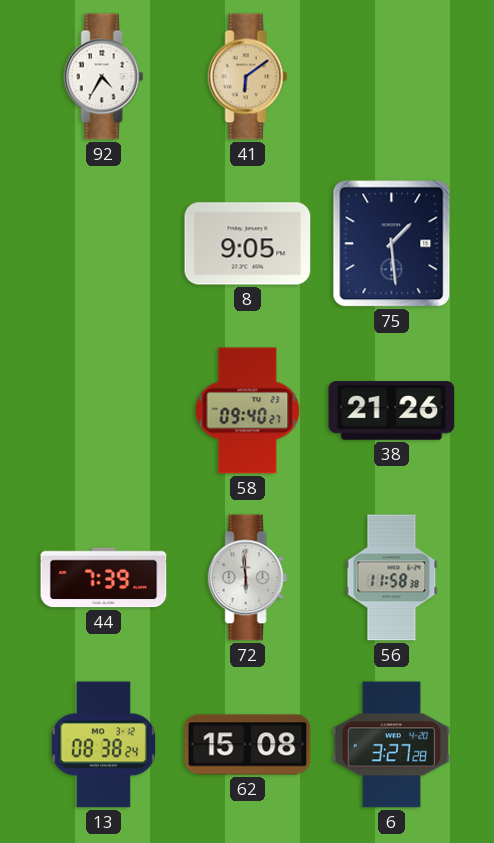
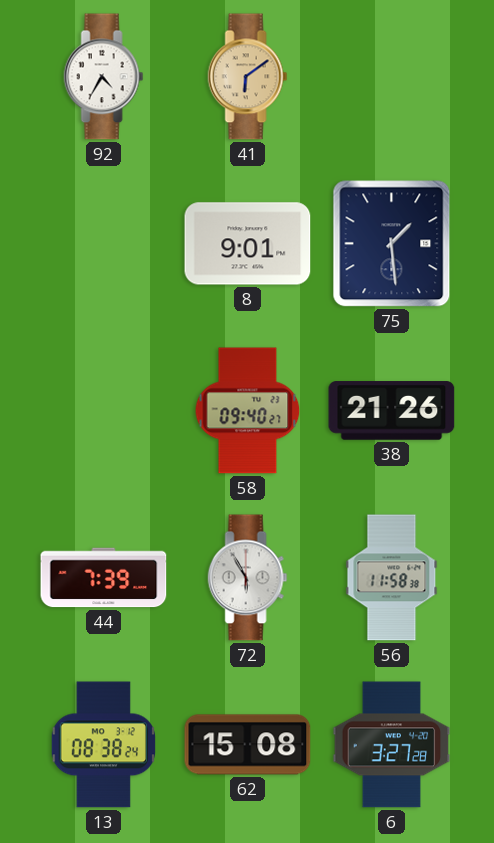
8: 9:05 -> 9:01
72: 5:59 -> 5:55
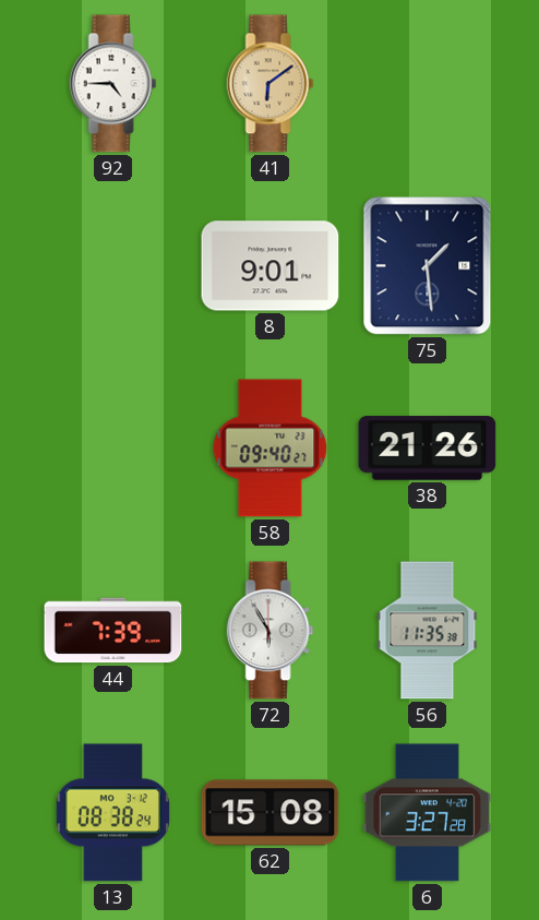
92: 4:35 -> 4:45
56: 11:58 -> 11:35
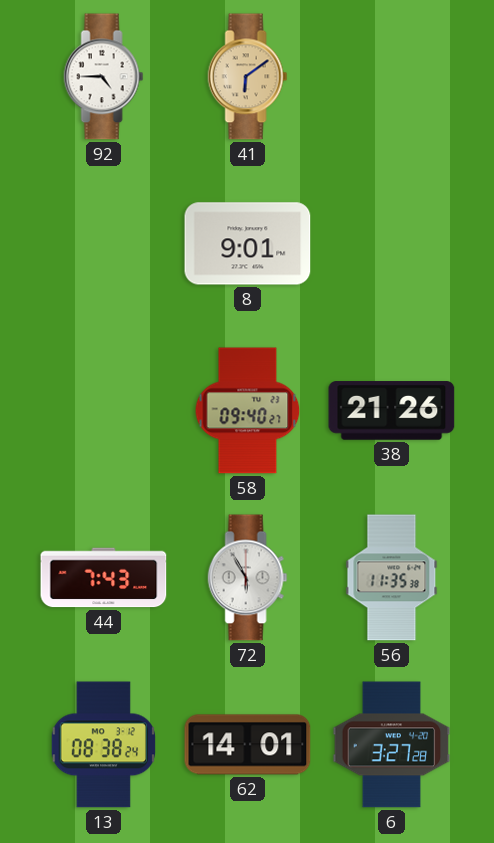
75: 1:29 -> none
44: 7:39 -> 7:43
62: 15:08 -> 14:01
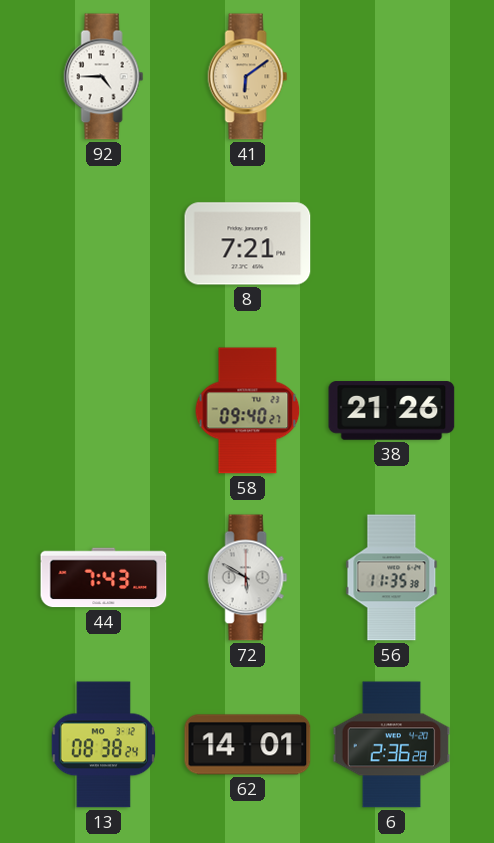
8: 9:01 -> 7:21
72: 5:55 -> 5:50
6: 3:27 -> 2:36
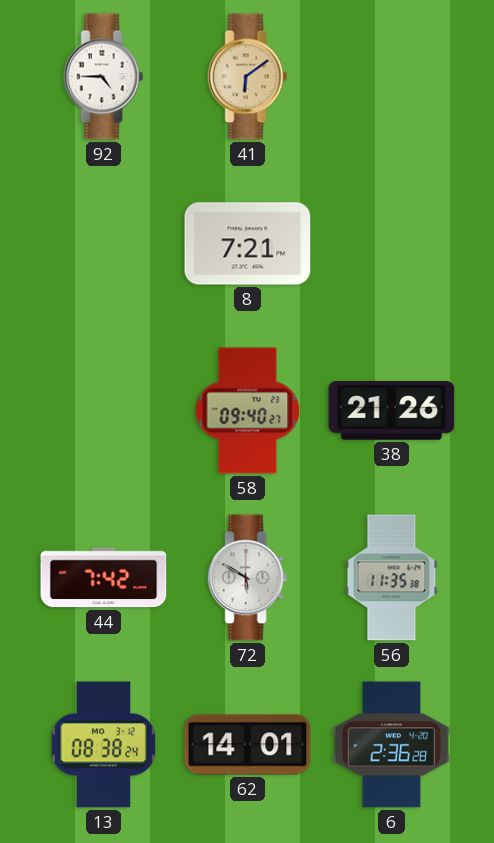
44: 7:43 -> 7:42
